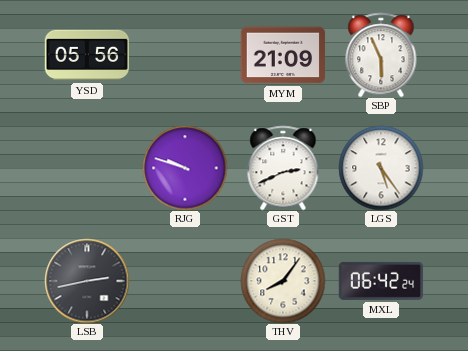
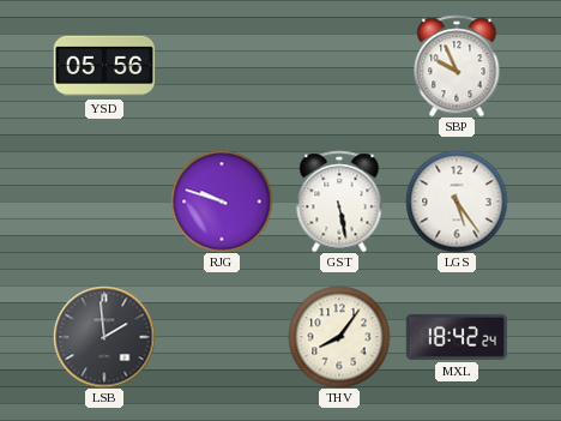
MYM: 21:09 -> none
SBP: 5:56 -> 9:56
GST: 2:41 -> 5:28
LSB: 2:43 -> 1:59
MXL: 06:42 -> 18:42
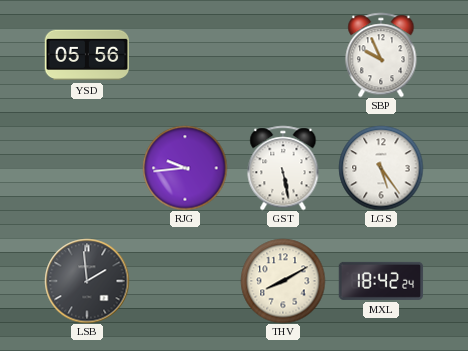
RJG: 9:48 -> 9:44
THV: 8:06 -> 8:10
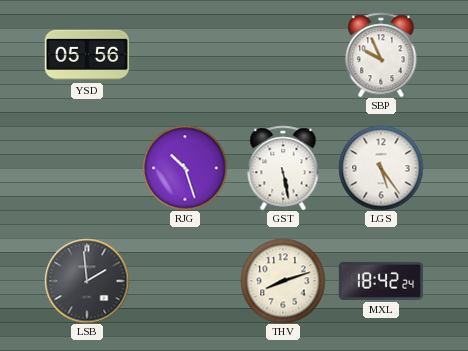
RJG: 9:44 -> 10:27
THV: 8:10 -> 8:12
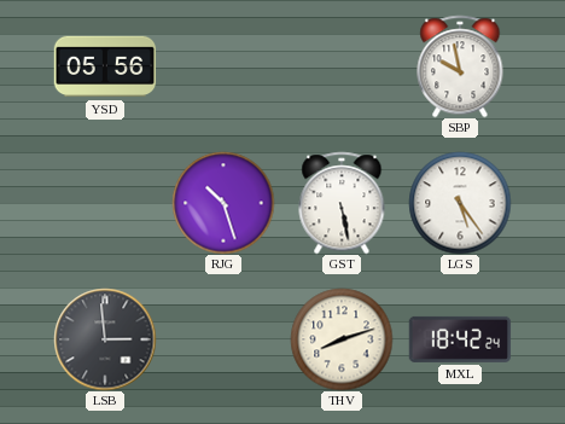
SBP: 9:56 -> 9:58
LSB: 1:59 -> 2:59
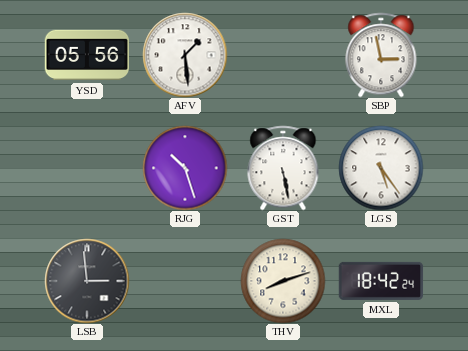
AFV: none -> 1:29
SBP: 9:58 -> 2:58
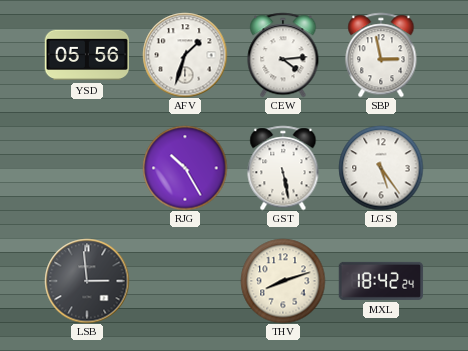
AFV: 1:29 -> 1:33
CEW: none -> 4:14
RJG: 10:27 -> 10:25
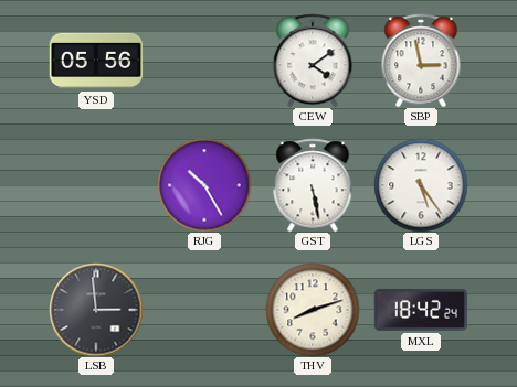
AFV: 1:33 -> none
CEW: 4:14 -> 4:09
